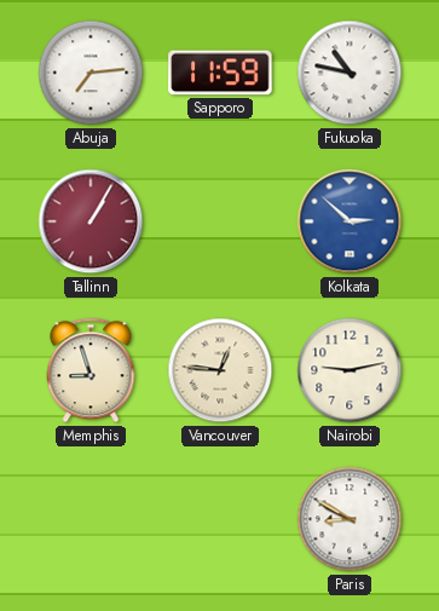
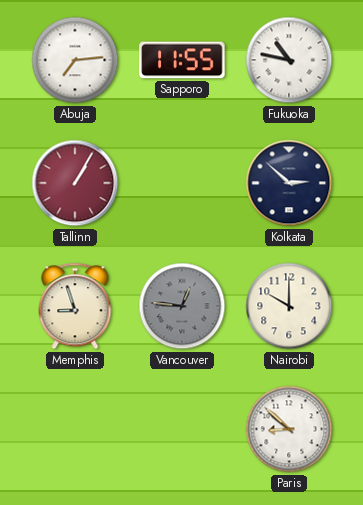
Sapporo: 11:59 -> 11:55
Kolkata dial: blue -> navy
Vancouver dial: cream -> grey
Nairobi: 9:13 -> 10:00
Paris: 8:50 -> 8:52
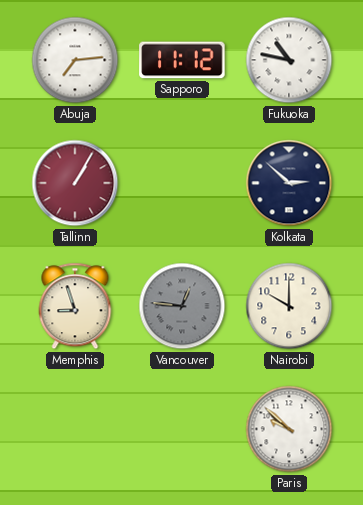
Sapporo: 11:55 -> 11:12
Paris: 8:52 -> 9:52
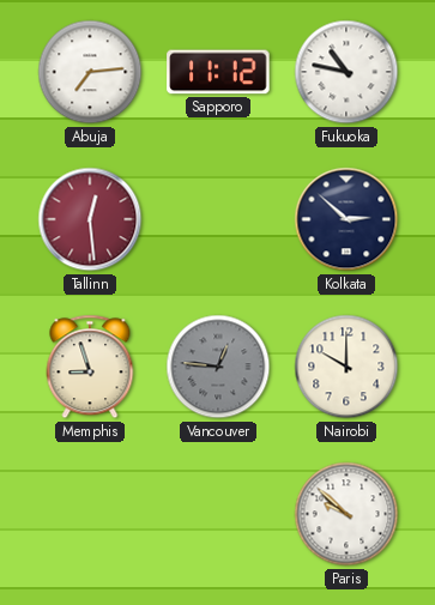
Tallinn: 1:05 -> 12:29
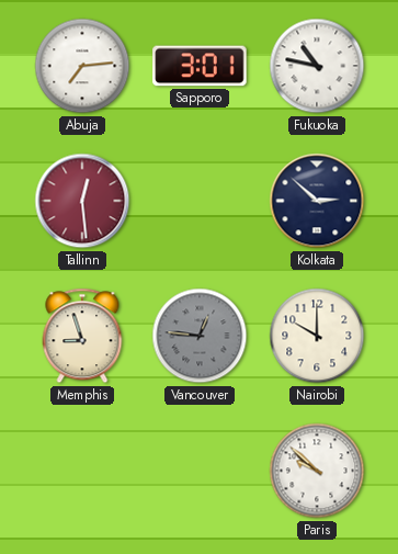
Sapporo: 11:12 -> 3:01
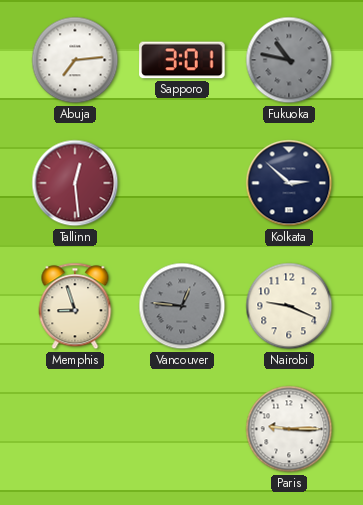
Fukuoka dial: white -> grey
Nairobi: 10:00 -> 9:19
Paris: 9:52 -> 9:15
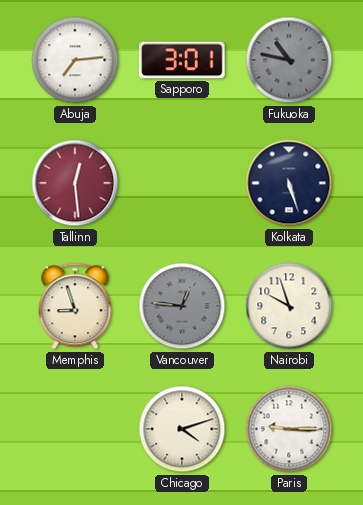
Kolkata: 2:52 -> 5:27
Nairobi: 9:19 -> 9:57
Chicago: none -> 4:12
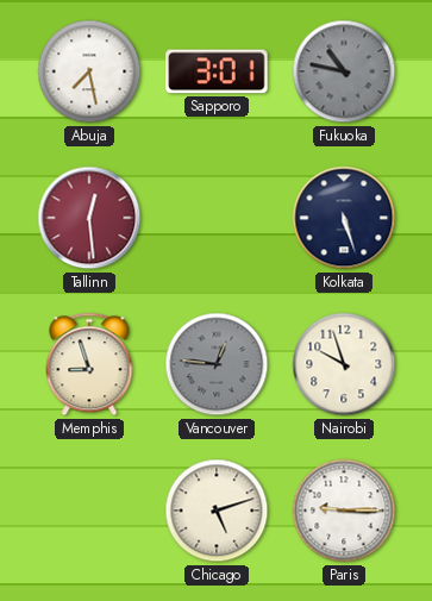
Abuja: 7:14 -> 7:28
Chicago: 4:12 -> 5:12
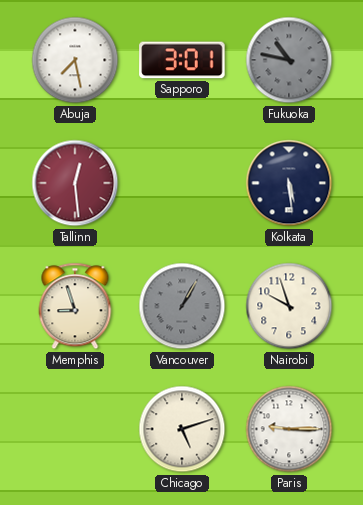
Kolkata: 5:27 -> 5:29
Vancouver: 12:46 -> 1:05
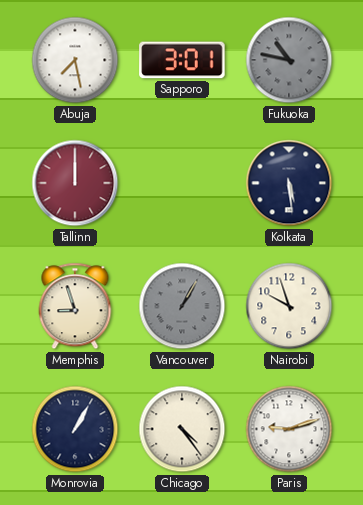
Tallinn: 12:29 -> 12:00
Monrovia: none -> 1:05
Chicago: 5:12 -> 4:24
Paris: 9:15 -> 9:12
